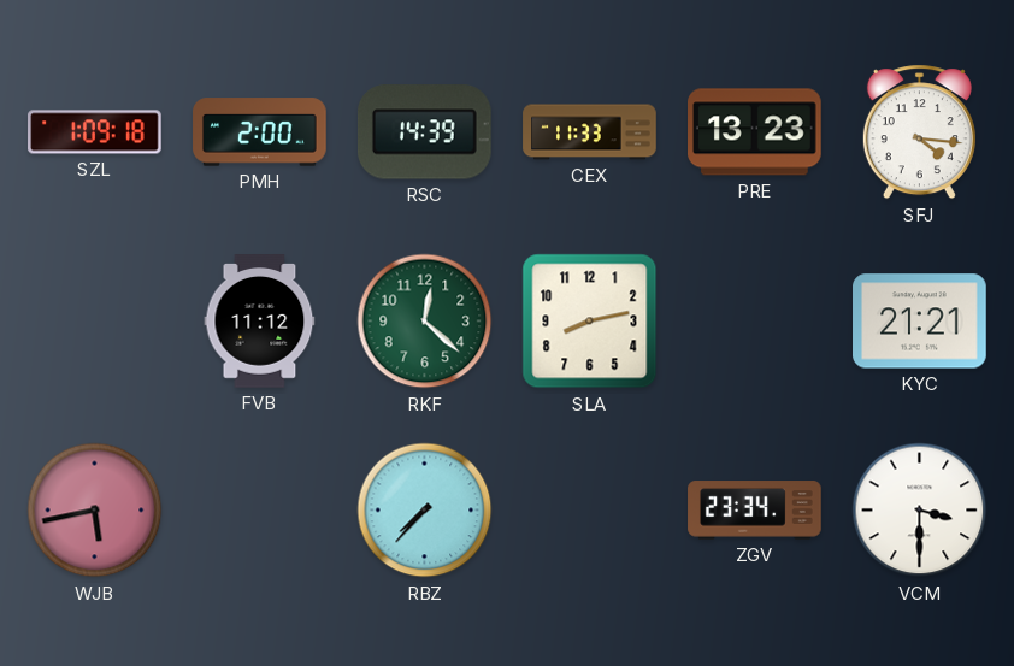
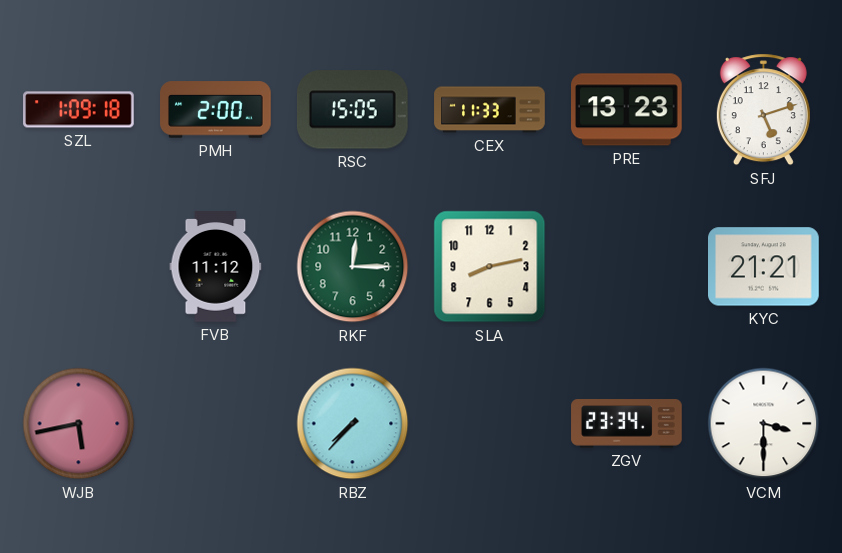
RSC: 14:39 -> 15:05
SFJ: 4:16 -> 5:12
RKF: 12:22 -> 12:15
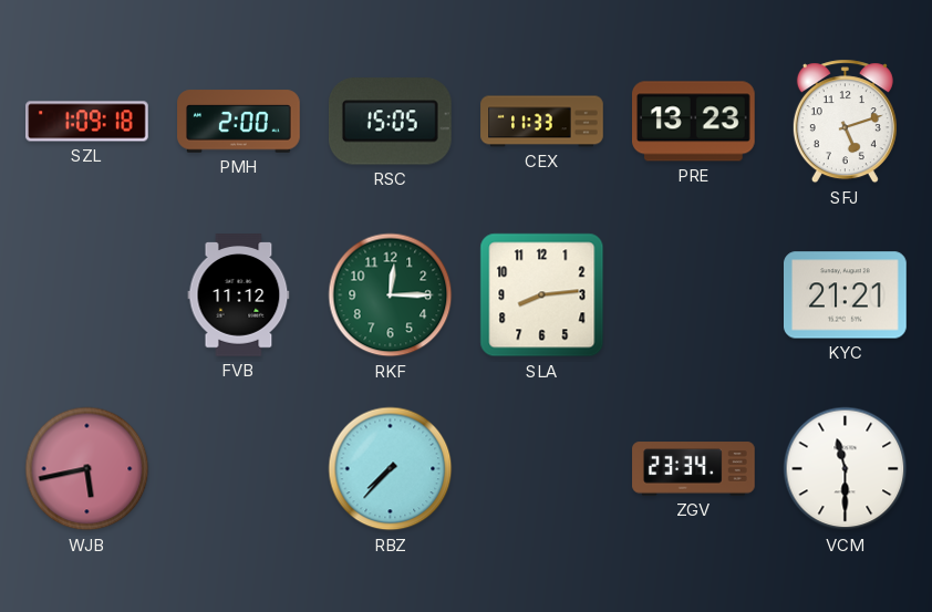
SLA: 8:13 -> 8:14
VCM: 3:30 -> 11:30
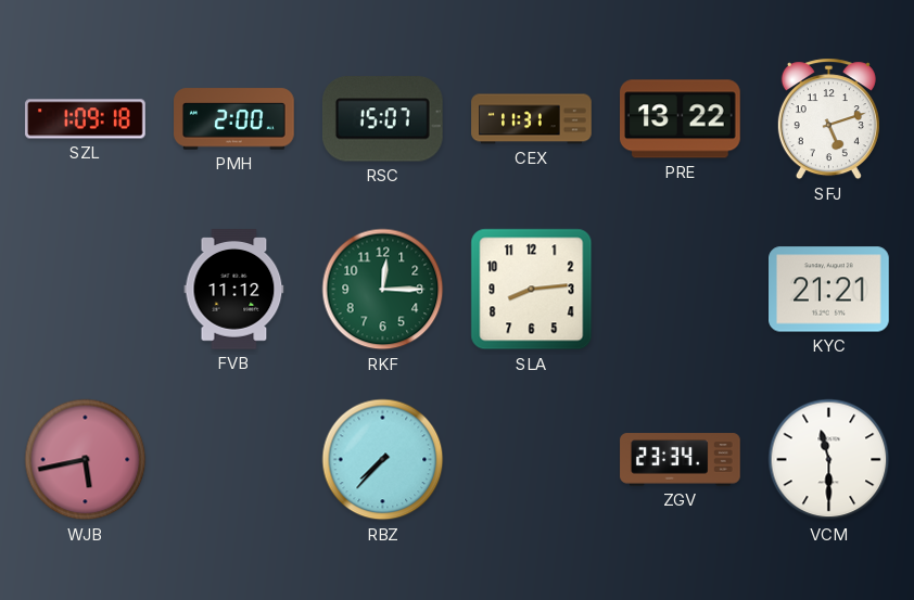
RSC: 15:05 -> 15:07
CEX: 11:33 -> 11:31
PRE: 13:23 -> 13:22
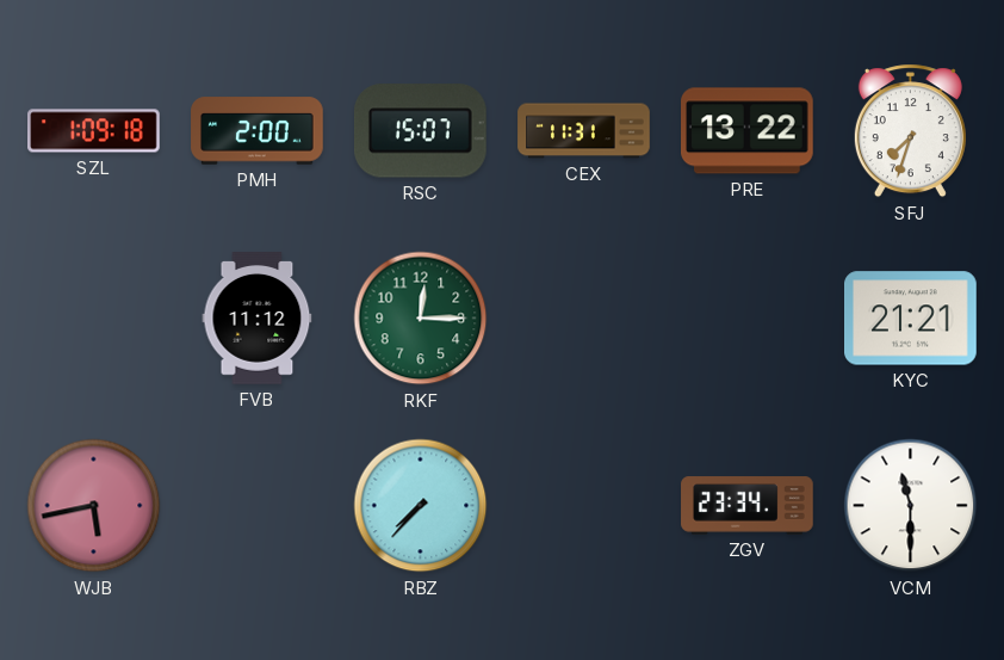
SFJ: 5:12 -> 7:33
SLA: 8:14 -> none
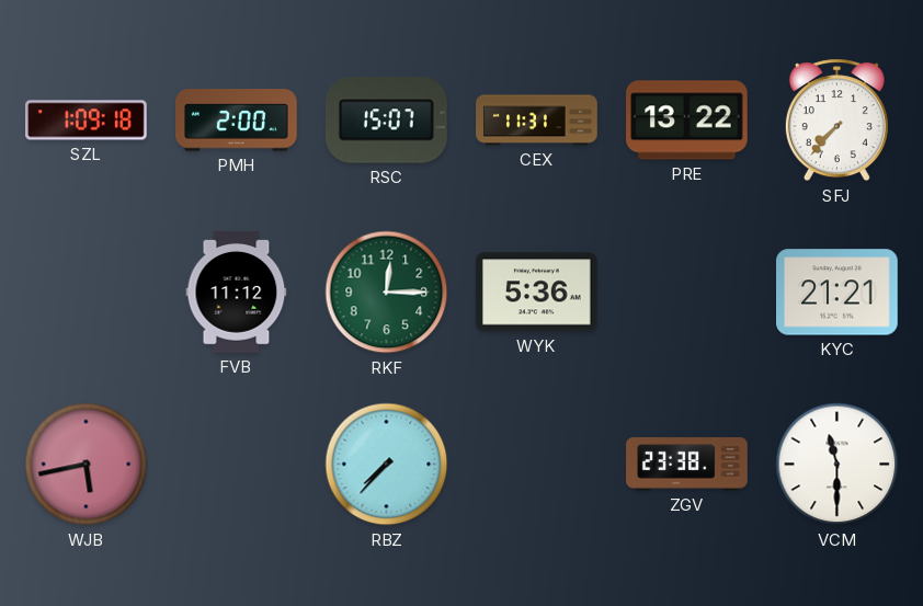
SFJ: 7:33 -> 7:37
WYK: none -> 5:36
ZGV: 23:34 -> 23:38
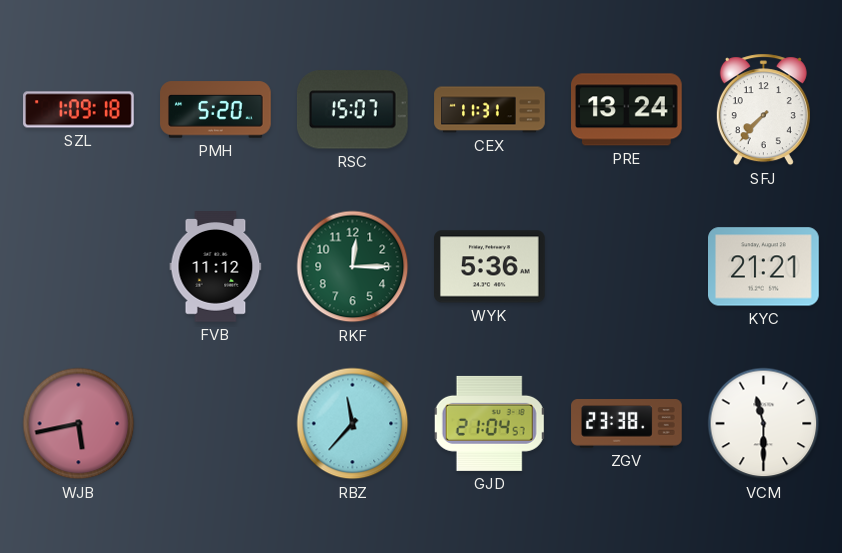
PMH: 2:00 -> 5:20
PRE: 13:22 -> 13:24
RBZ: 7:37 -> 11:37
GJD: none -> 21:04
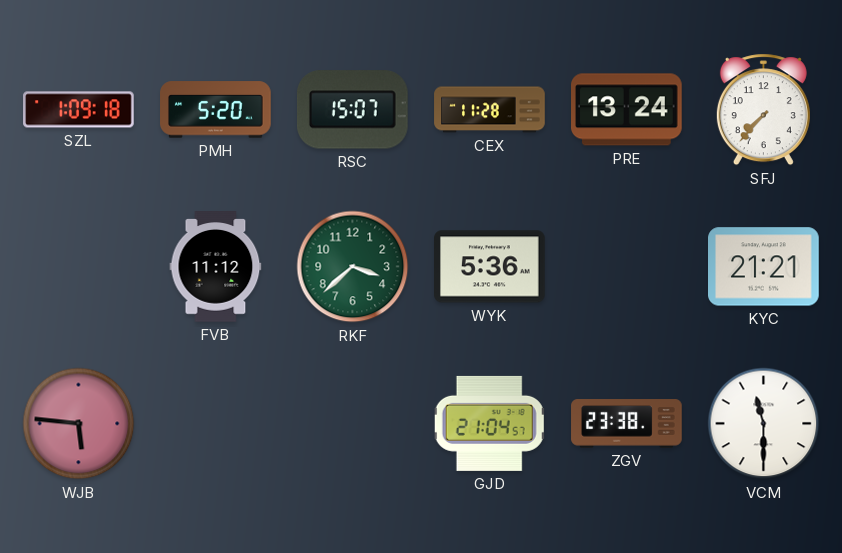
CEX: 11:31 -> 11:28
RKF: 12:15 -> 3:38
WJB: 5:43 -> 5:46
RBZ: 11:37 -> none
